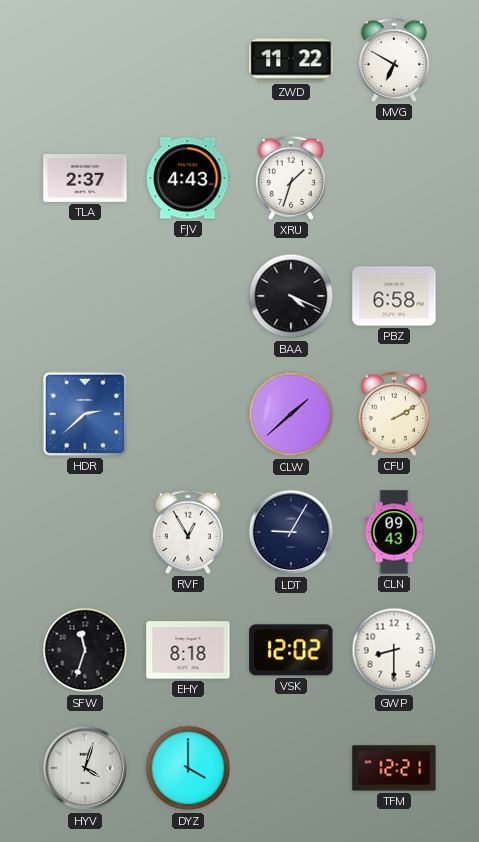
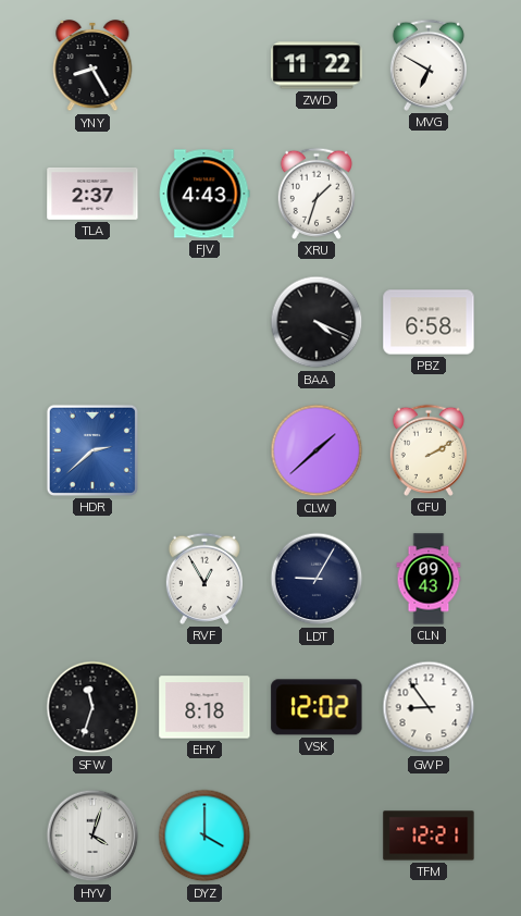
YNY: none -> 8:25
GWP: 8:30 -> 8:54
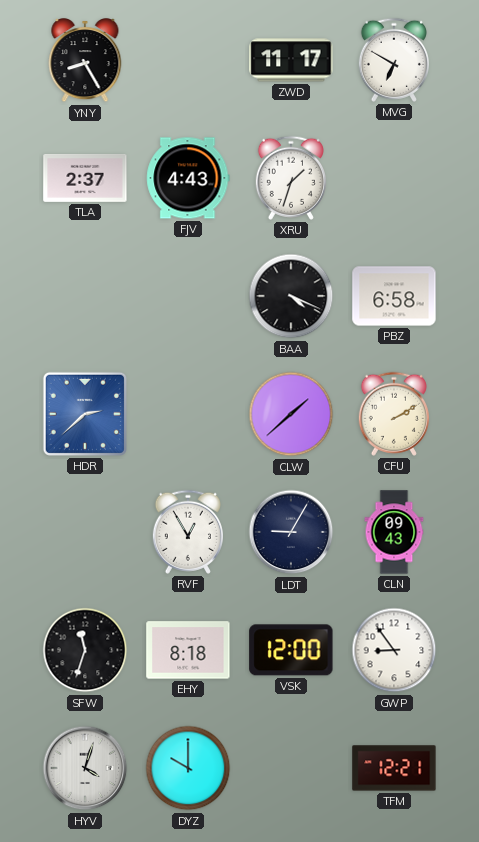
ZWD: 11:22 -> 11:17
VSK: 12:02 -> 12:00
DYZ: 4:00 -> 10:00
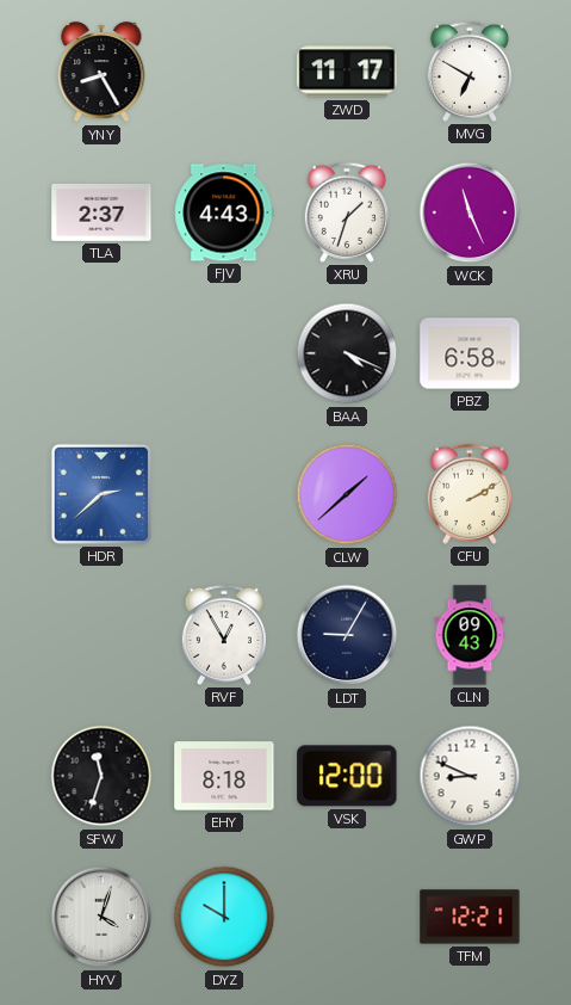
WCK: none -> 11:26
GWP: 8:54 -> 8:49
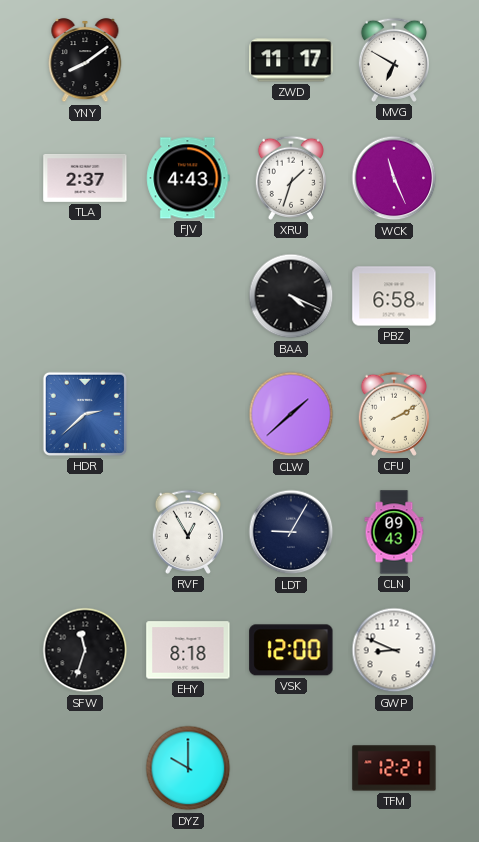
YNY: 8:25 -> 8:09
HYV: 4:03 -> none
